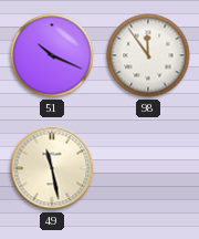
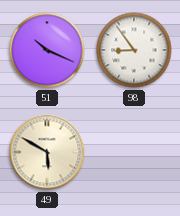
98: 11:54 -> 8:54
49: 11:28 -> 5:50
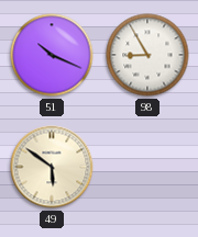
98: 8:54 -> 8:55
49: 5:50 -> 5:51
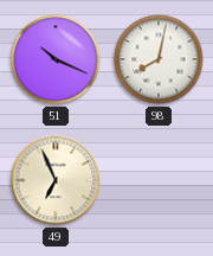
98: 8:55 -> 8:02
49: 5:51 -> 6:56
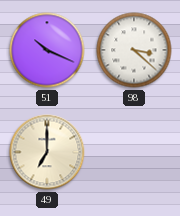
98: 8:02 -> 3:22
49: 6:56 -> 7:00
